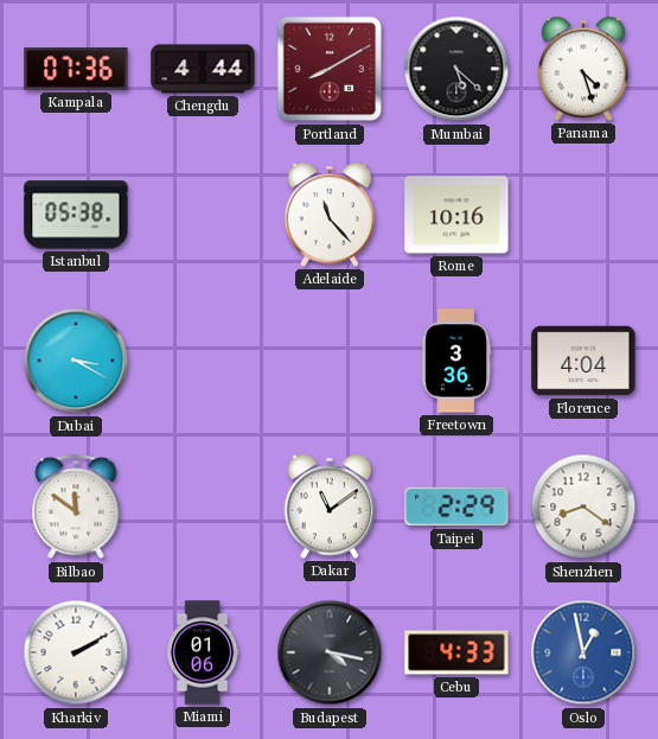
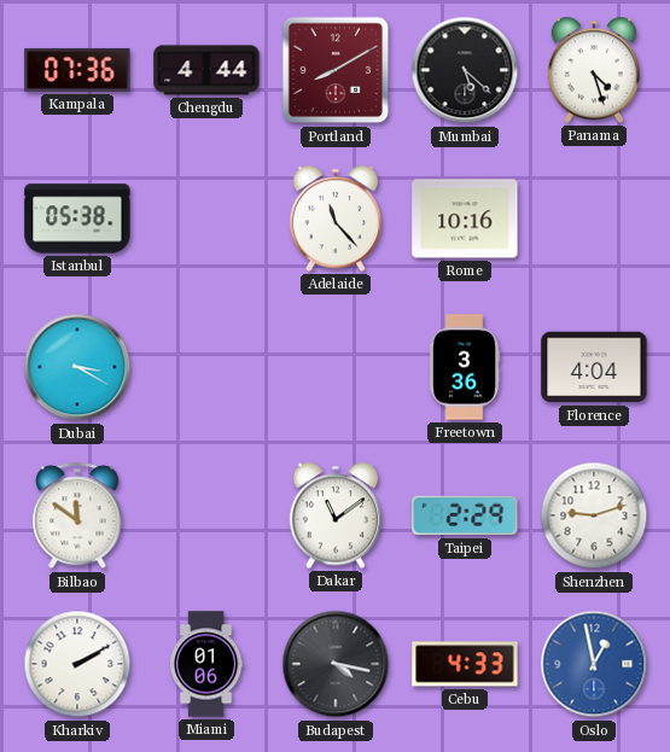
Shenzhen: 8:21 -> 9:12
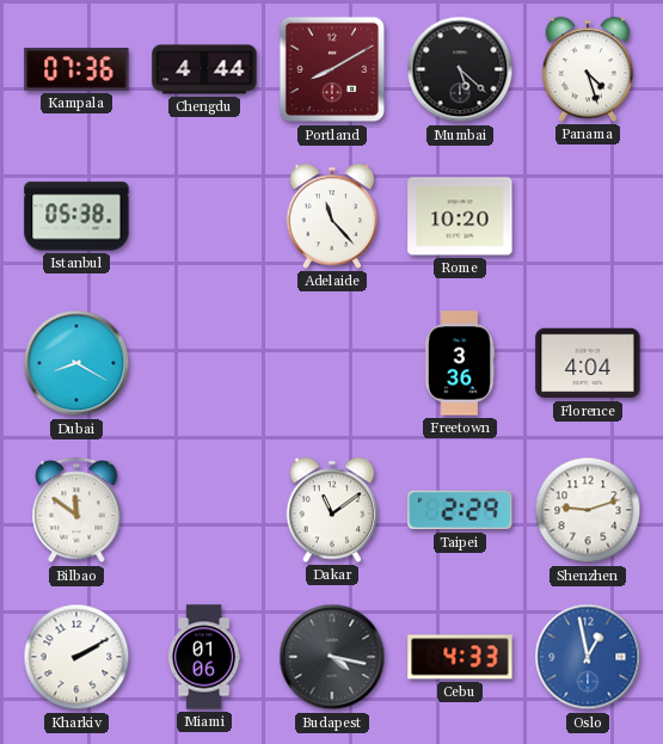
Rome: 10:16 -> 10:20
Dubai: 3:20 -> 8:20
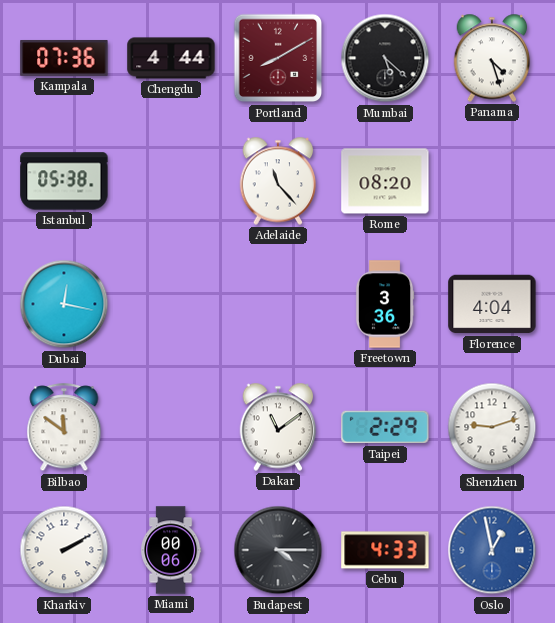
Rome: 10:20 -> 08:20
Dubai: 8:20 -> 12:17
Miami: 01:06 -> 00:06
Budapest: 4:17 -> 4:15
